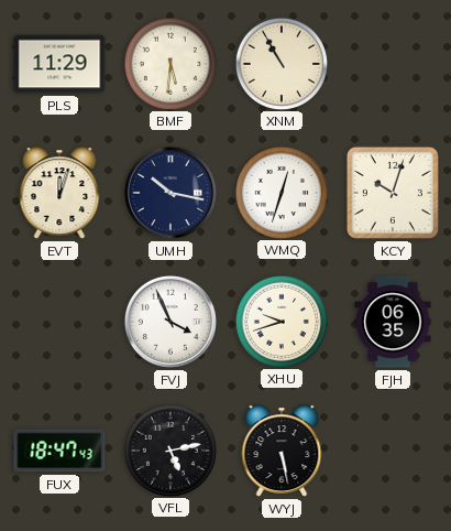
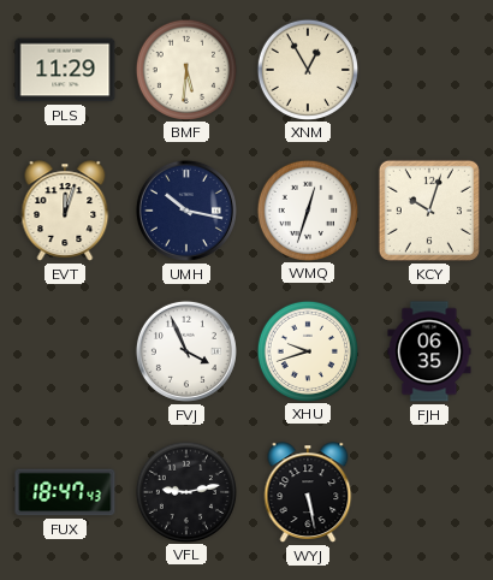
XNM: 10:55 -> 12:55
VFL: 5:13 -> 9:13
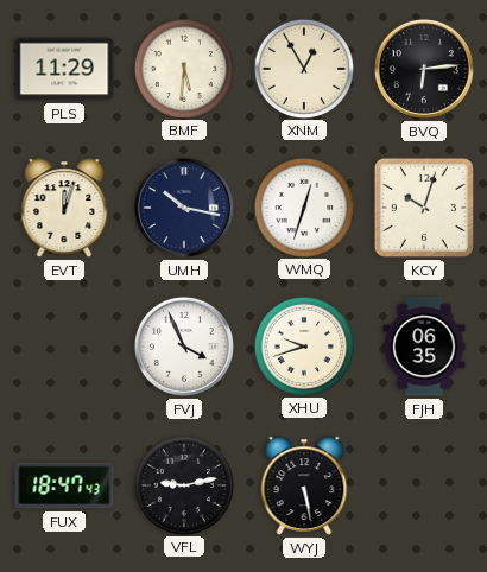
BVQ: none -> 6:14
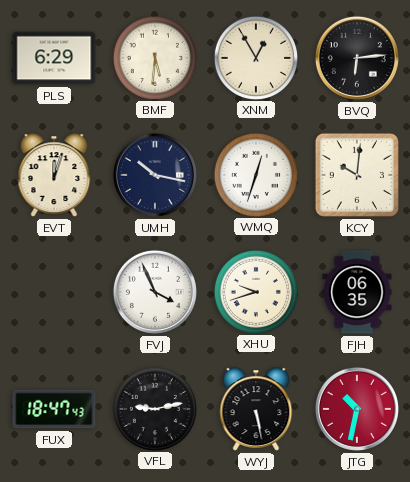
PLS: 11:29 -> 6:29
KCY: 10:03 -> 10:01
JTG: none -> 10:32
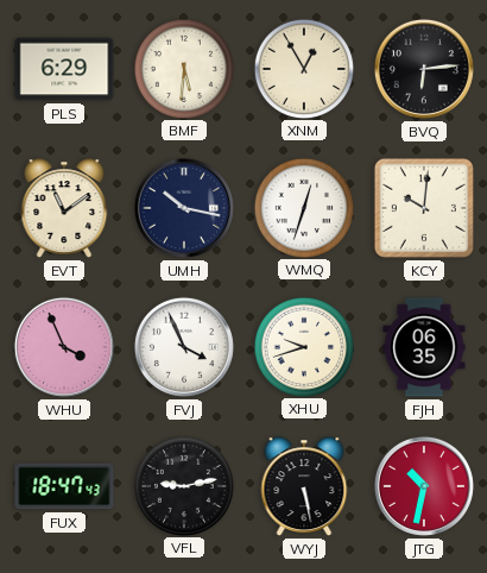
EVT: 12:03 -> 11:09
WHU: none -> 3:56
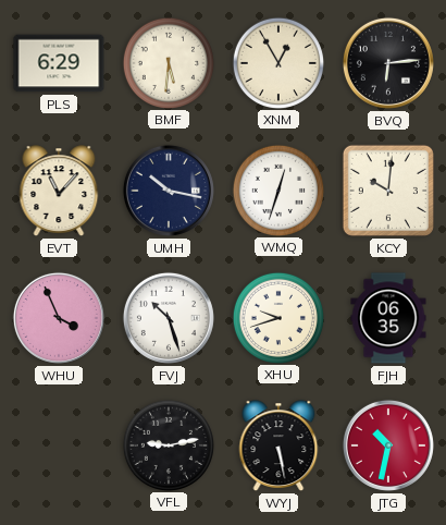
EVT: 11:09 -> 11:07
FVJ: 3:56 -> 10:27
FUX: 18:47 -> none
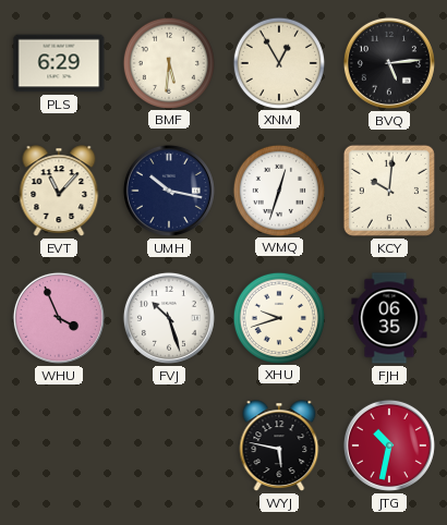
BVQ: 6:14 -> 5:14
VFL: 9:13 -> none
WYJ: 5:28 -> 5:47
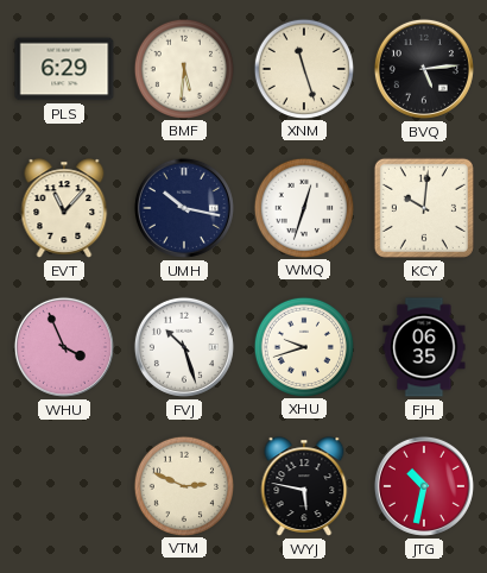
XNM: 12:55 -> 11:27
VTM: none -> 2:49
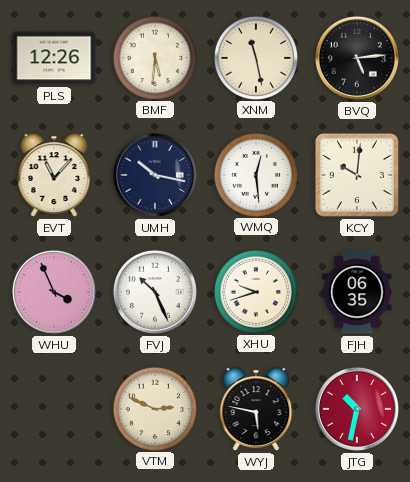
PLS: 6:29 -> 12:26
XNM: 11:27 -> 11:28
WMQ: 12:33 -> 12:29
FVJ: 10:27 -> 10:26
